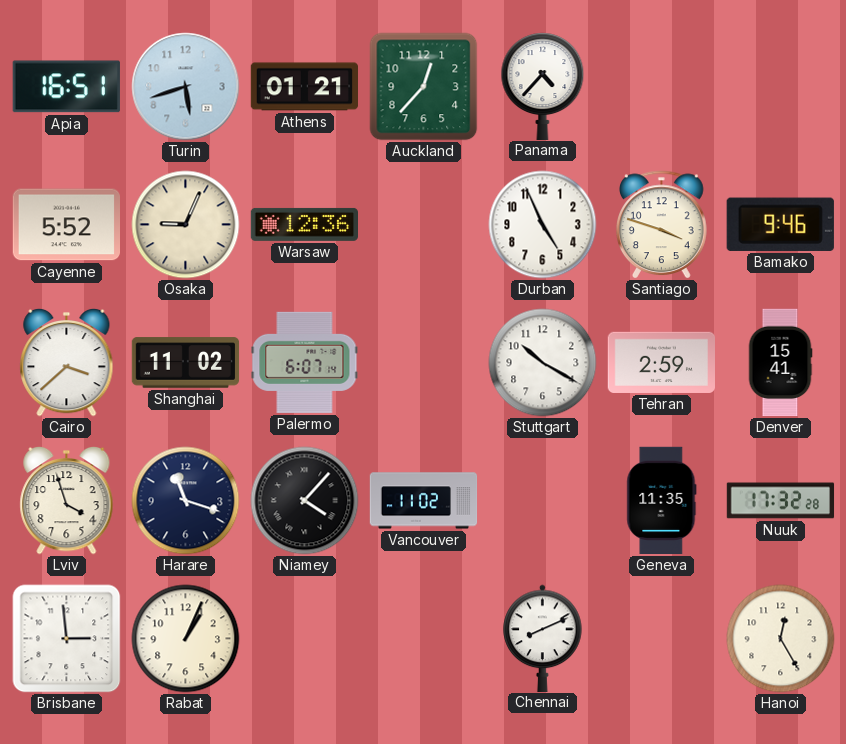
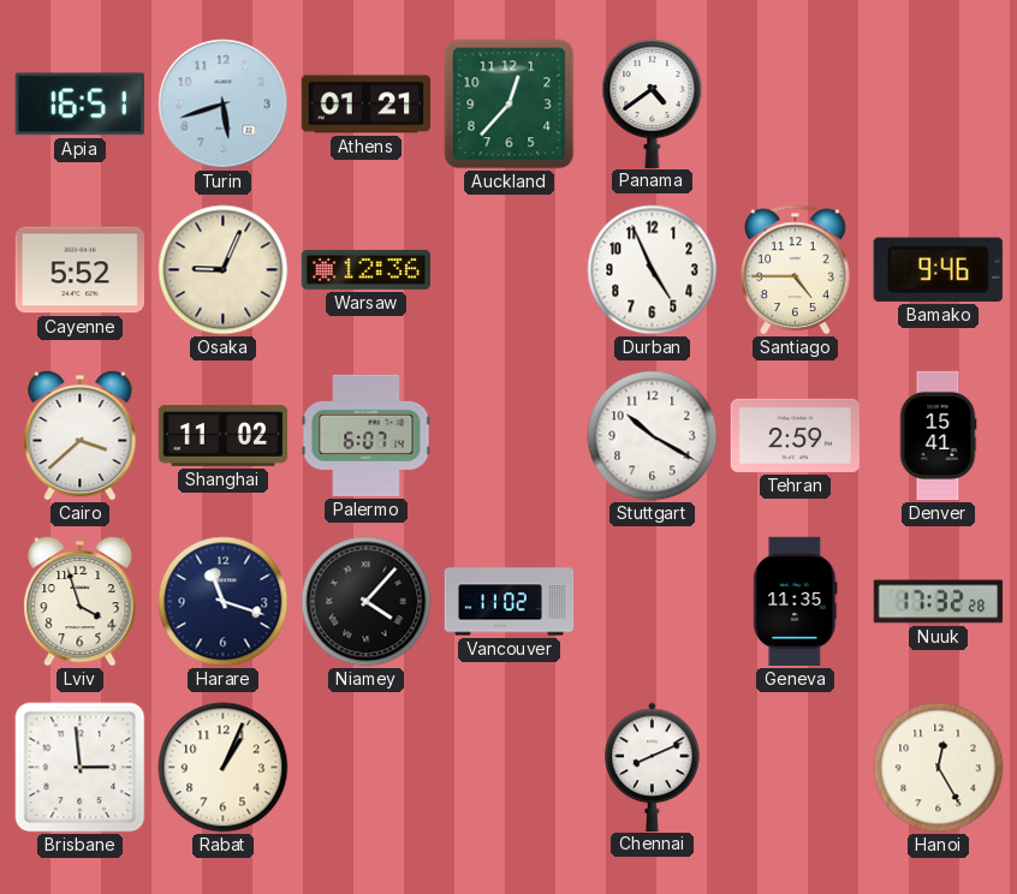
Panama: 4:37 -> 4:39
Santiago: 3:48 -> 4:45
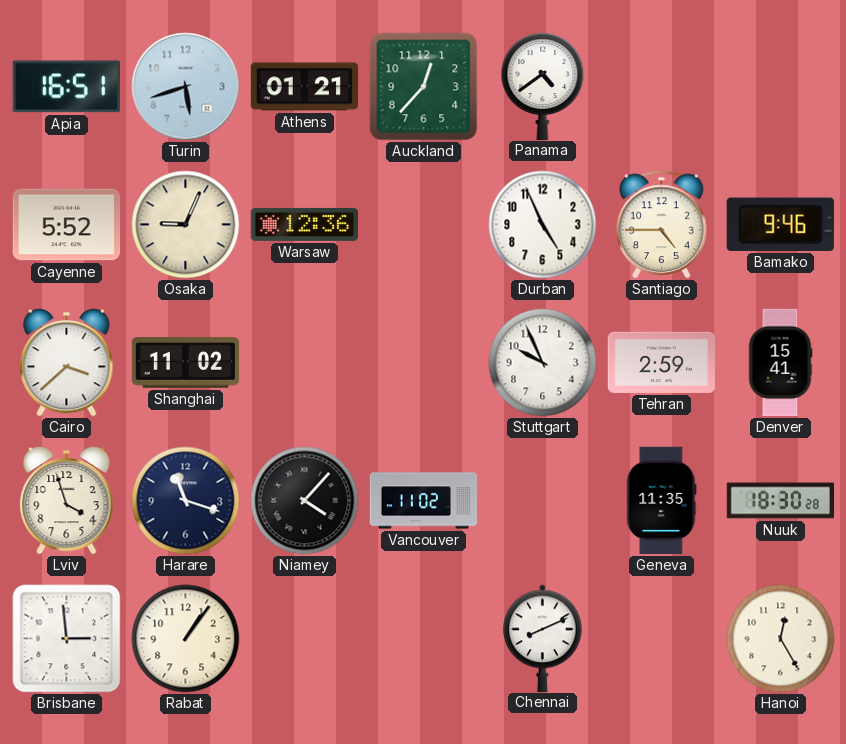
Palermo: 6:07 -> none
Stuttgart: 10:20 -> 9:56
Nuuk: 17:32 -> 18:30
Rabat: 1:04 -> 1:06
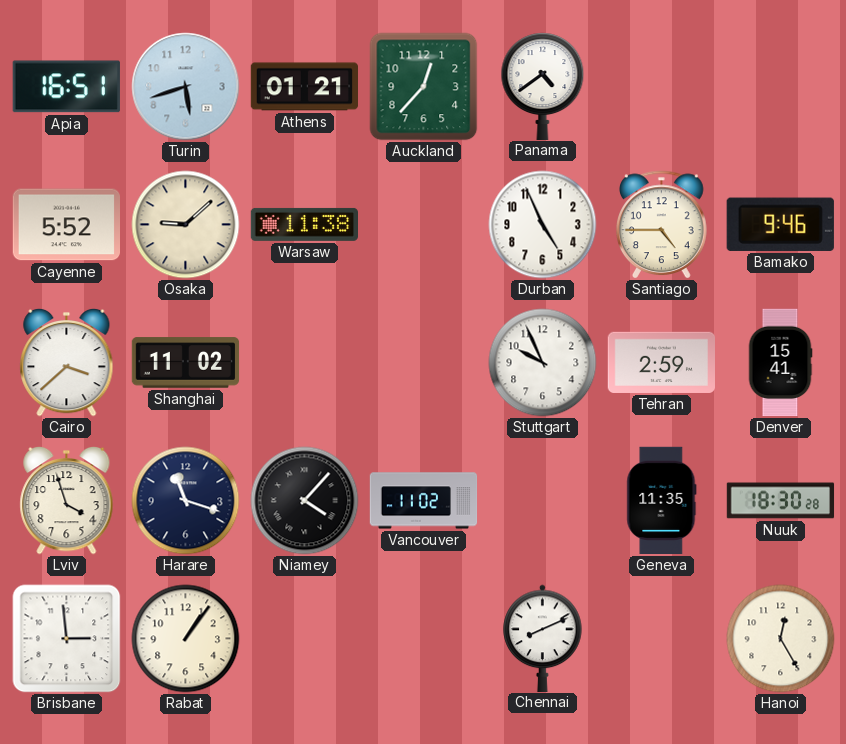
Osaka: 9:04 -> 9:08
Warsaw: 12:36 -> 11:38
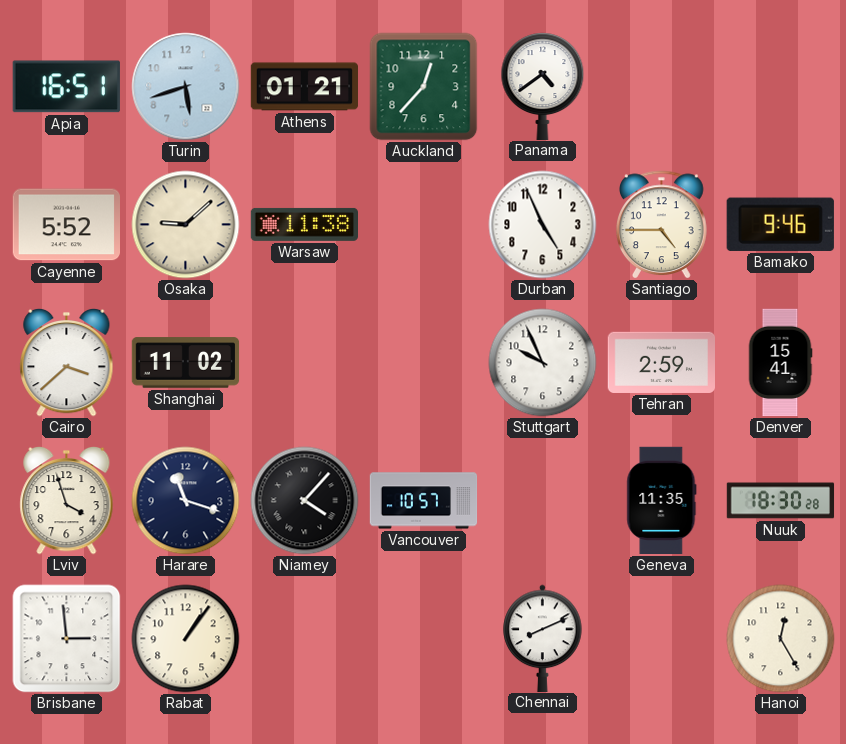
Vancouver: 11:02 -> 10:57
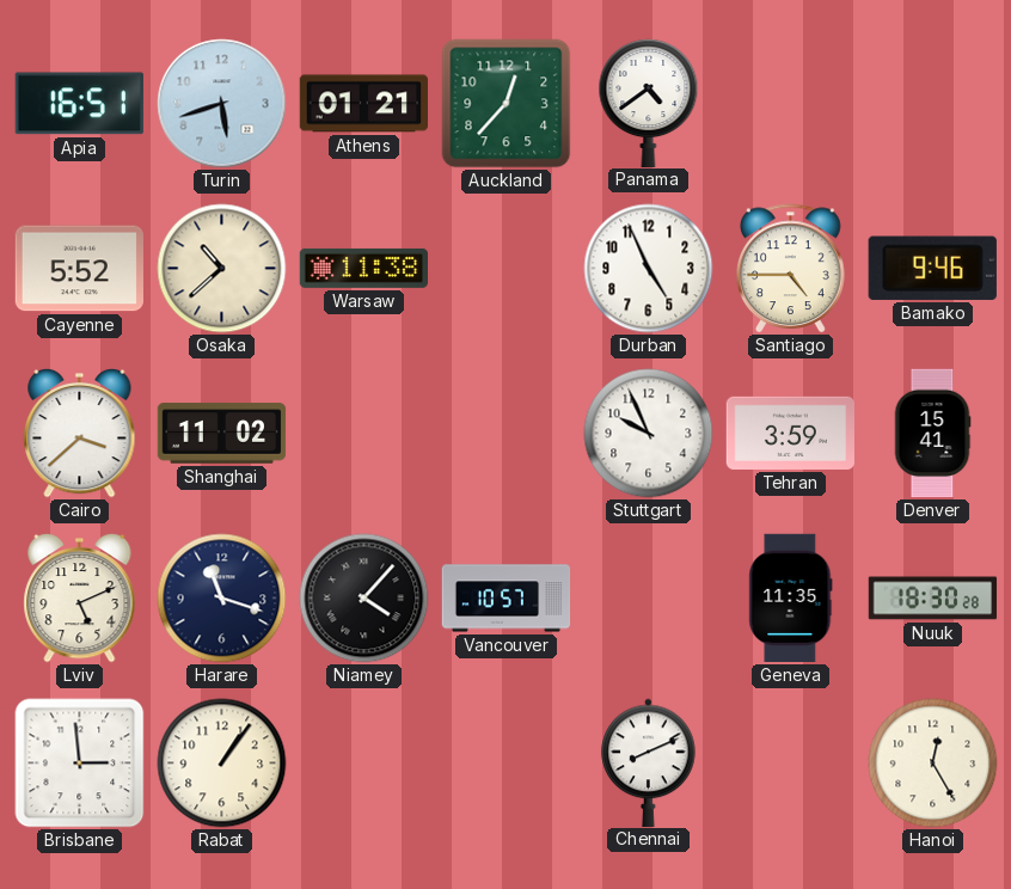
Osaka: 9:08 -> 10:38
Tehran: 2:59 -> 3:59
Lviv: 3:57 -> 5:11
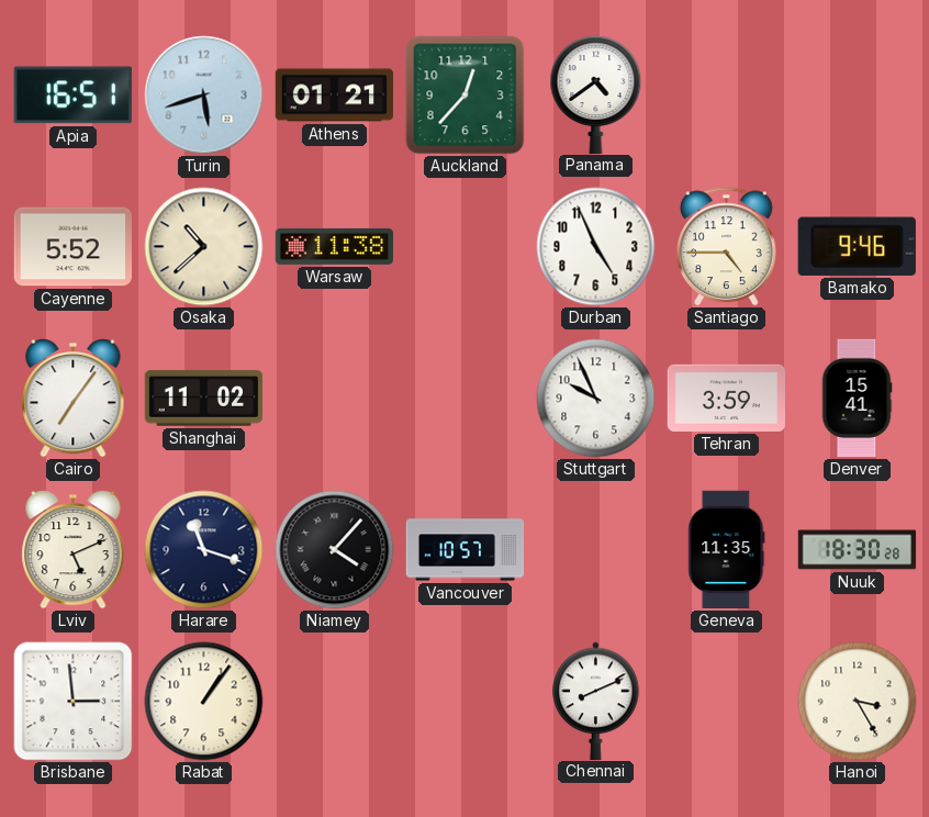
Cairo: 3:38 -> 7:06
Hanoi: 12:25 -> 3:25
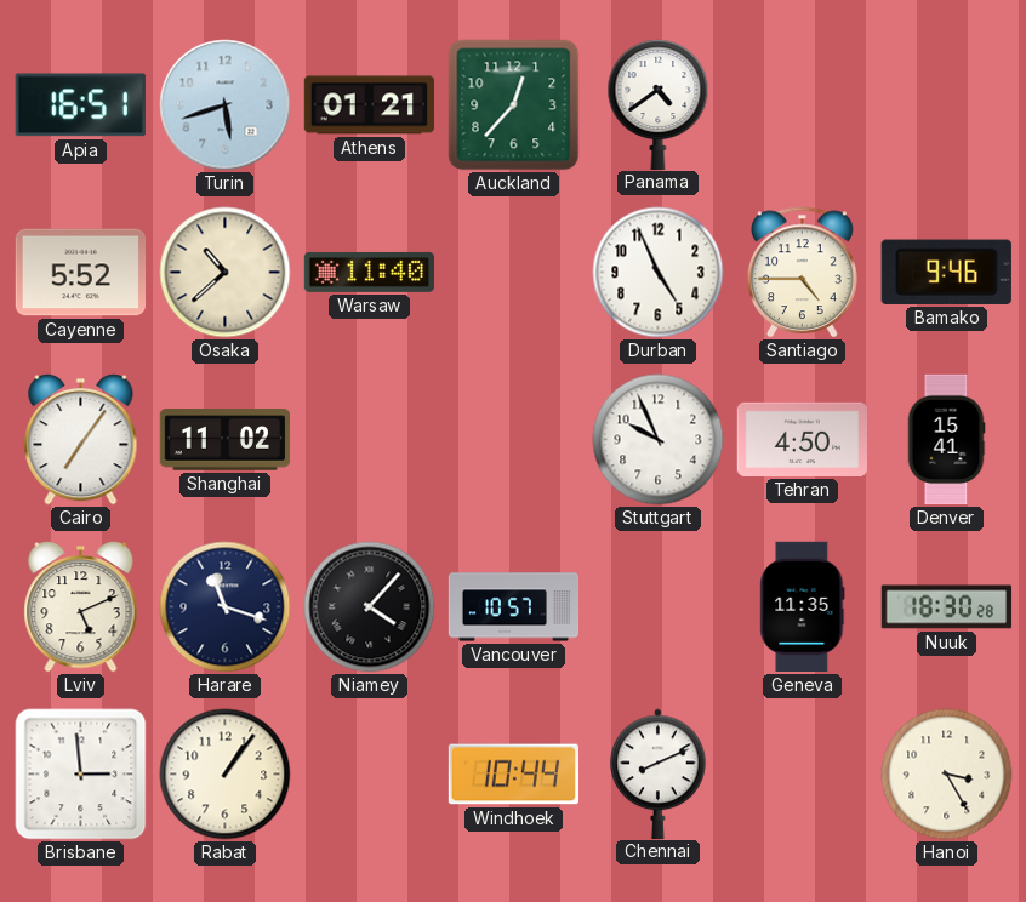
Warsaw: 11:38 -> 11:40
Tehran: 3:59 -> 4:50
Windhoek: none -> 10:44
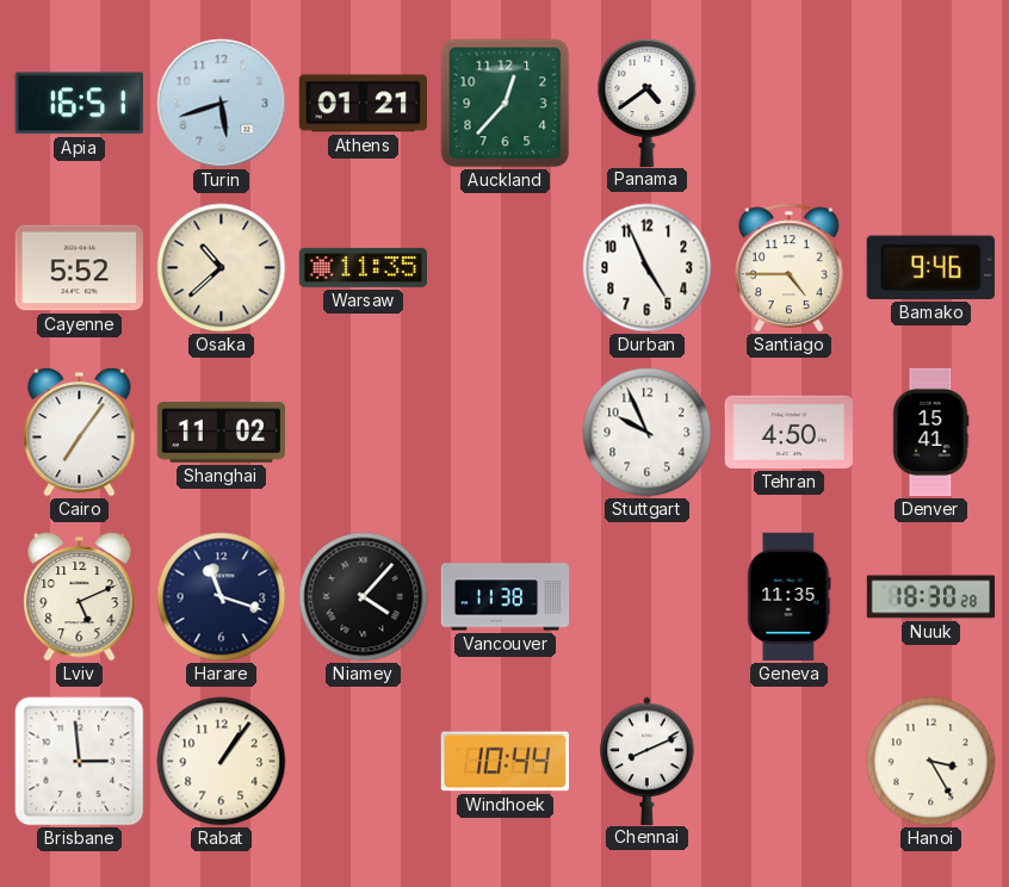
Warsaw: 11:40 -> 11:35
Vancouver: 10:57 -> 11:38
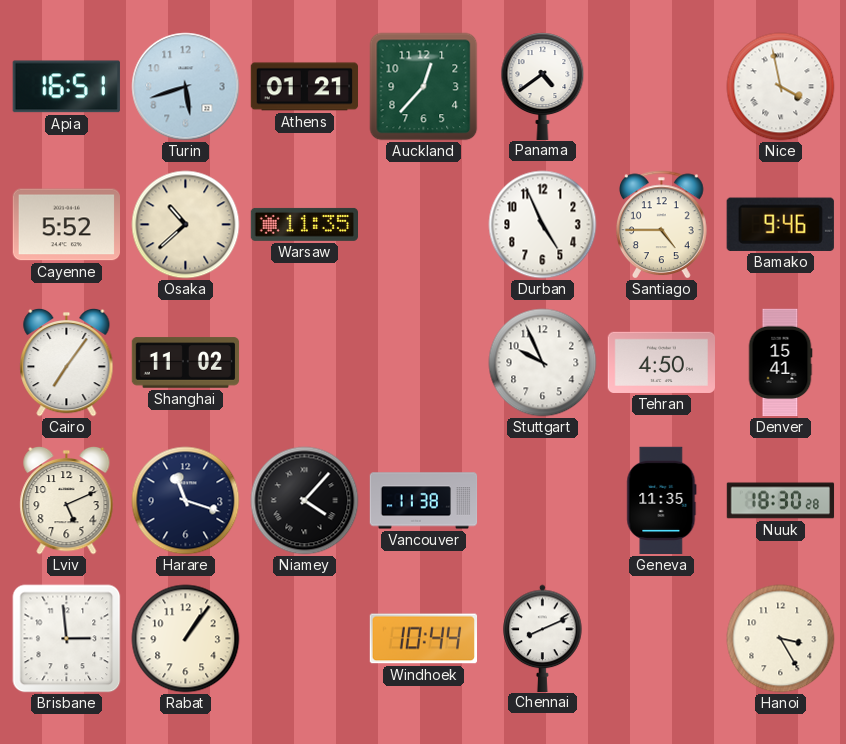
Nice: none -> 3:58
